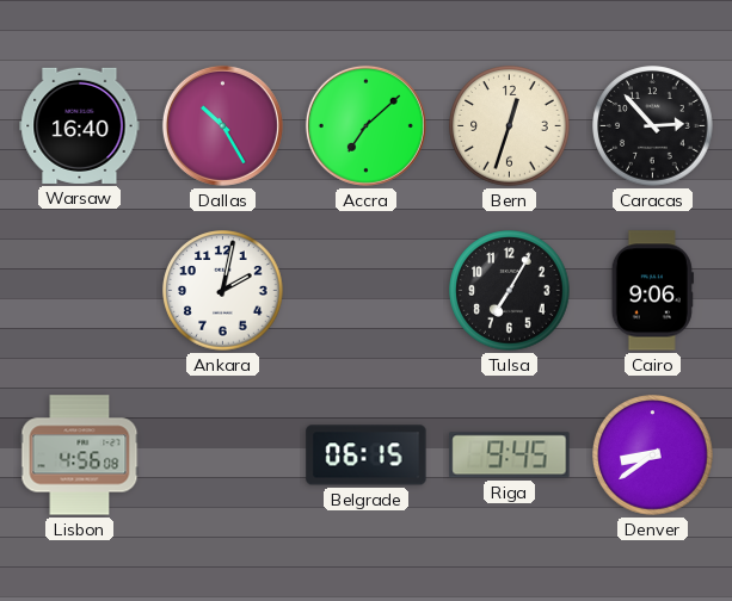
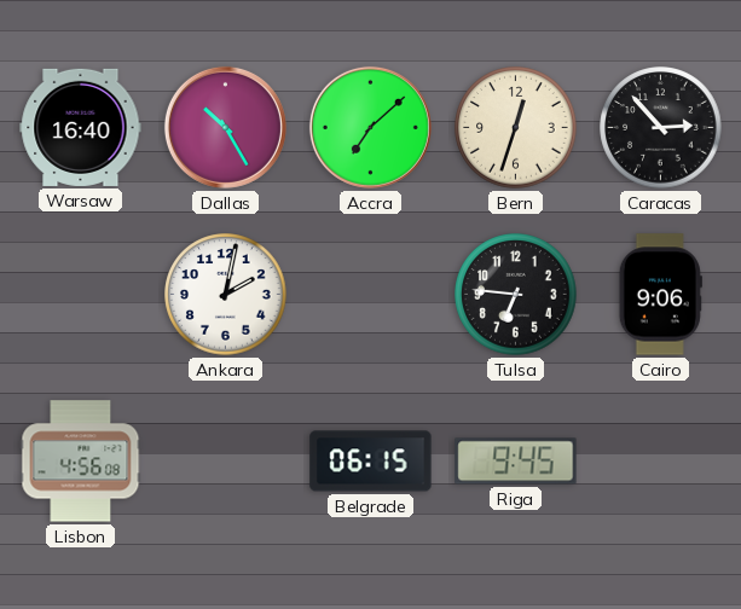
Tulsa: 7:05 -> 6:46
Denver: 8:39 -> none
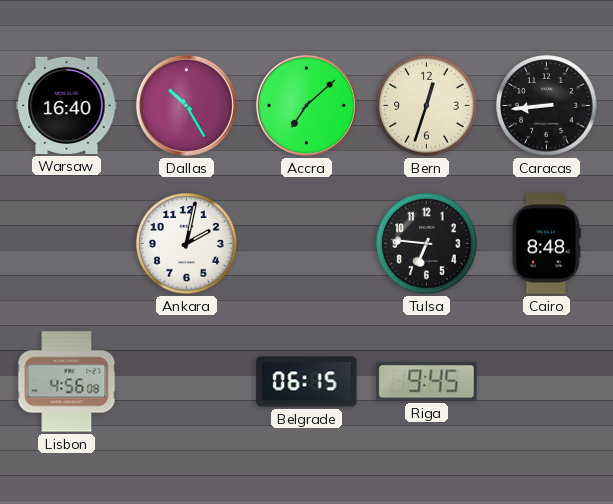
Caracas: 2:53 -> 8:44
Cairo: 9:06 -> 8:48
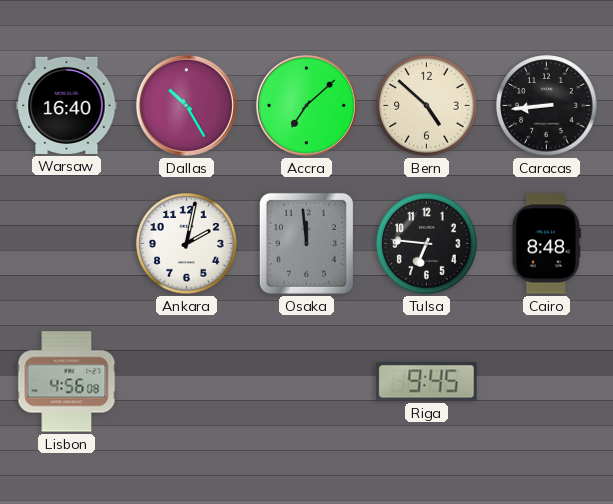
Bern: 12:33 -> 4:52
Osaka: none -> 11:59
Belgrade: 06:15 -> none
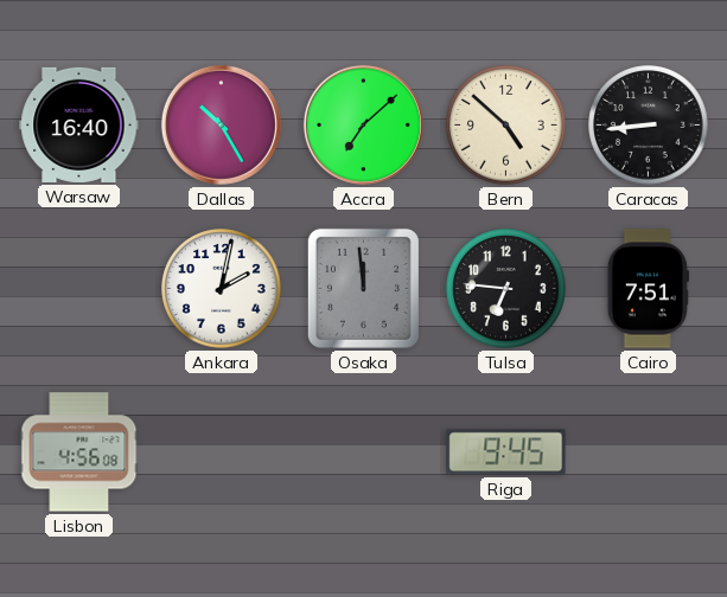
Cairo: 8:48 -> 7:51
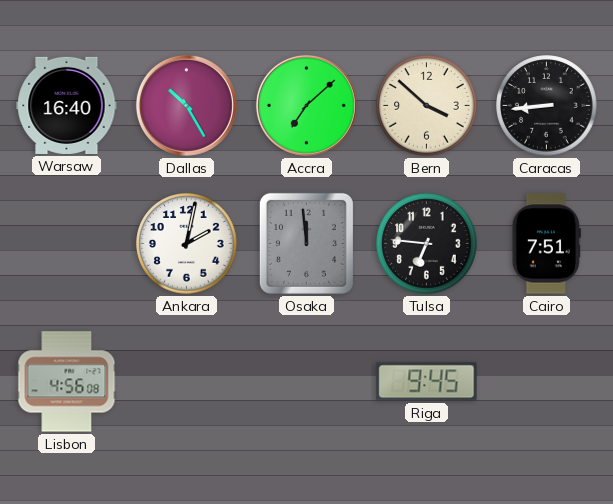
Bern: 4:52 -> 3:52
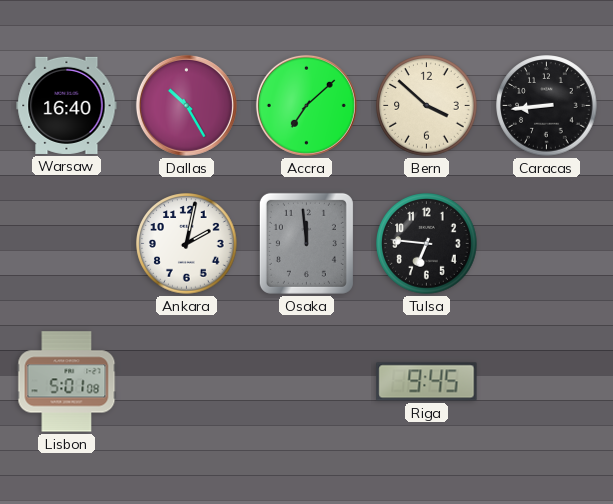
Cairo: 7:51 -> none
Lisbon: 4:56 -> 5:01
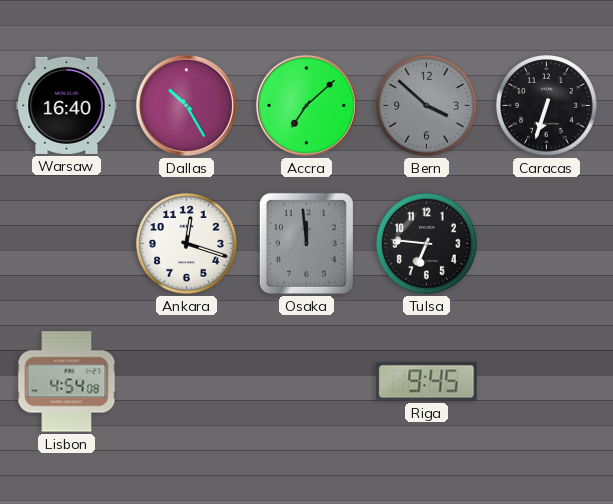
Bern dial: cream -> grey
Caracas: 8:44 -> 6:33
Ankara: 2:02 -> 12:18
Lisbon: 5:01 -> 4:54
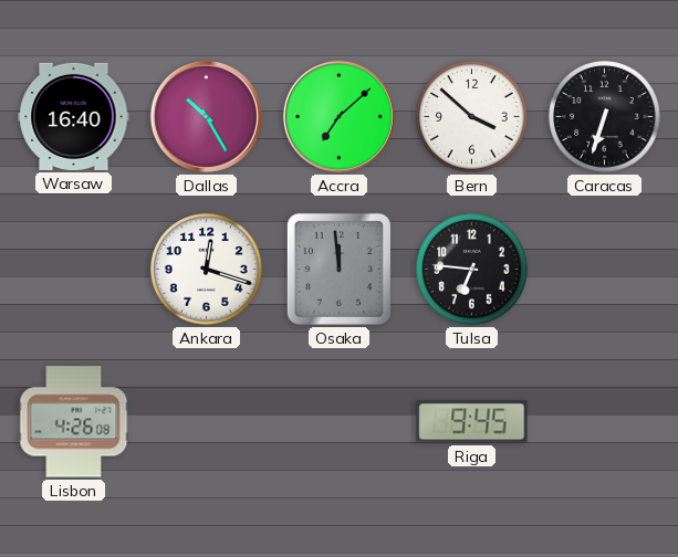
Bern dial: grey -> white
Lisbon: 4:54 -> 4:26
